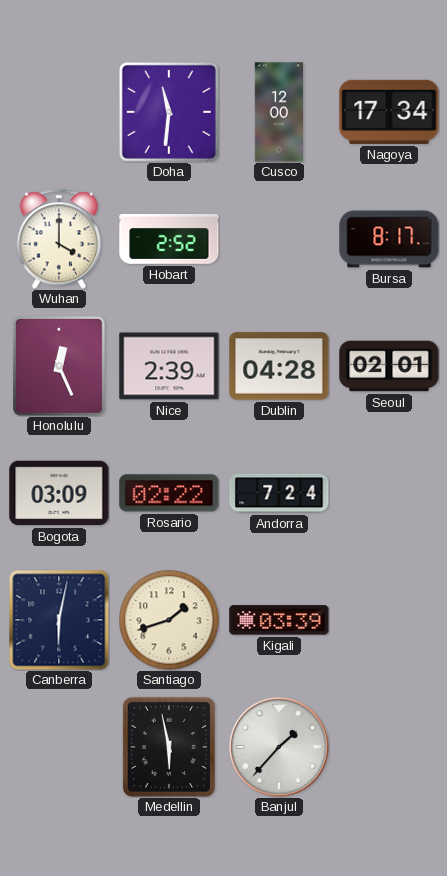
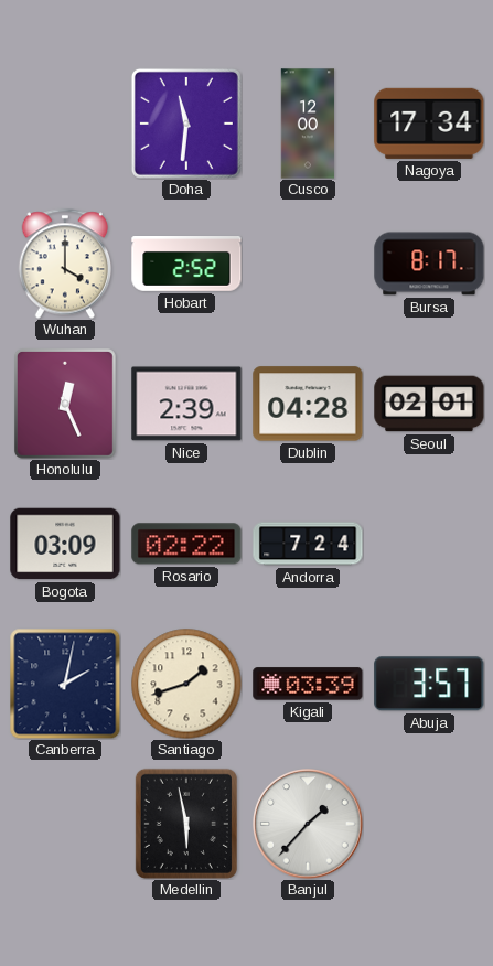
Canberra: 6:02 -> 2:02
Abuja: none -> 3:57
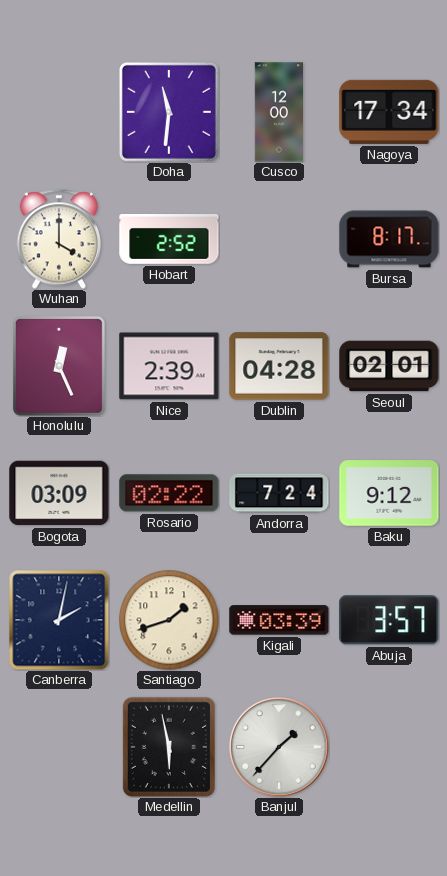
Baku: none -> 9:12
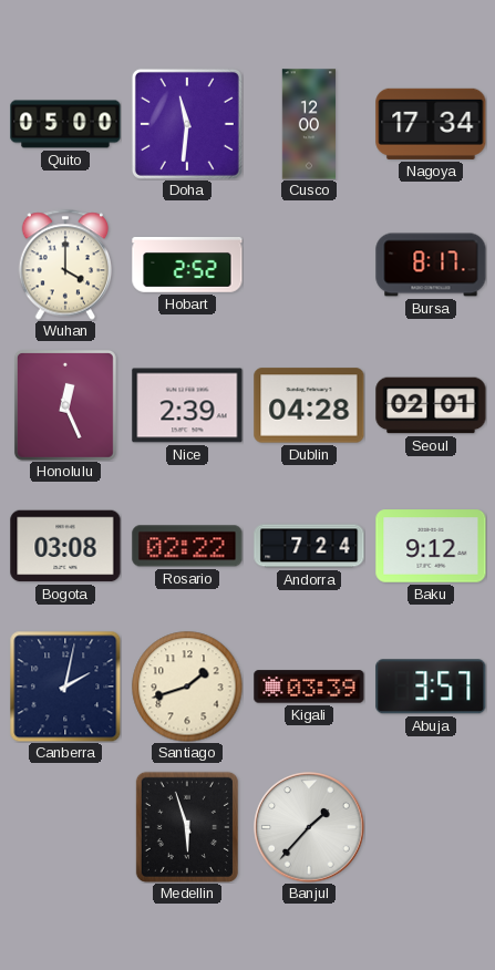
Quito: none -> 05:00
Bogota: 03:09 -> 03:08
Medellin: 5:58 -> 5:57
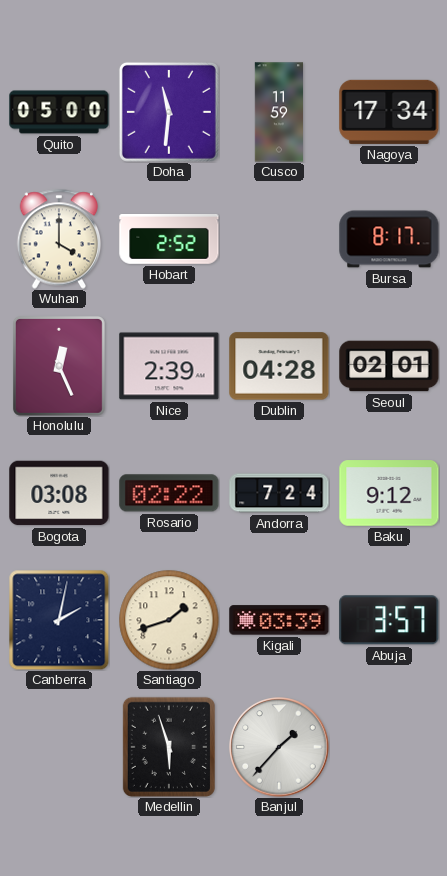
Cusco: 12:00 -> 11:59
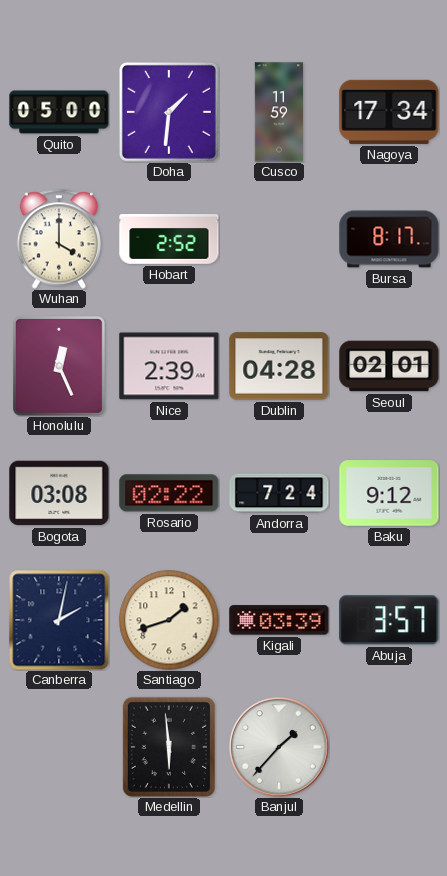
Doha: 11:31 -> 1:31
Medellin: 5:57 -> 5:59
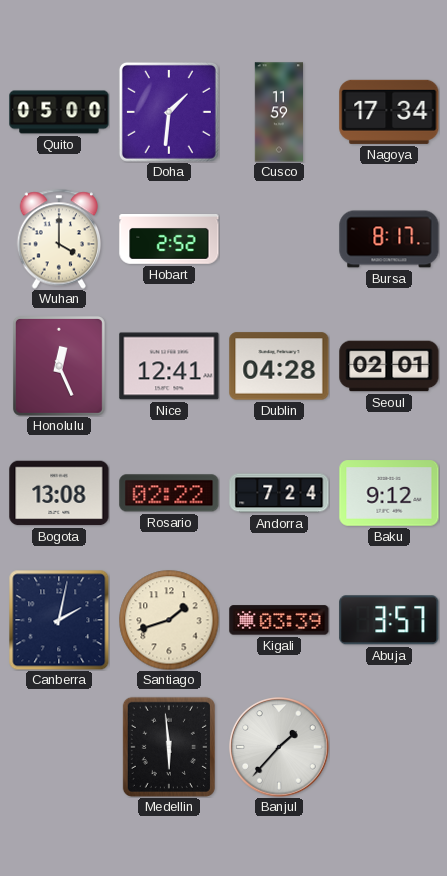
Nice: 2:39 -> 12:41
Bogota: 03:08 -> 13:08
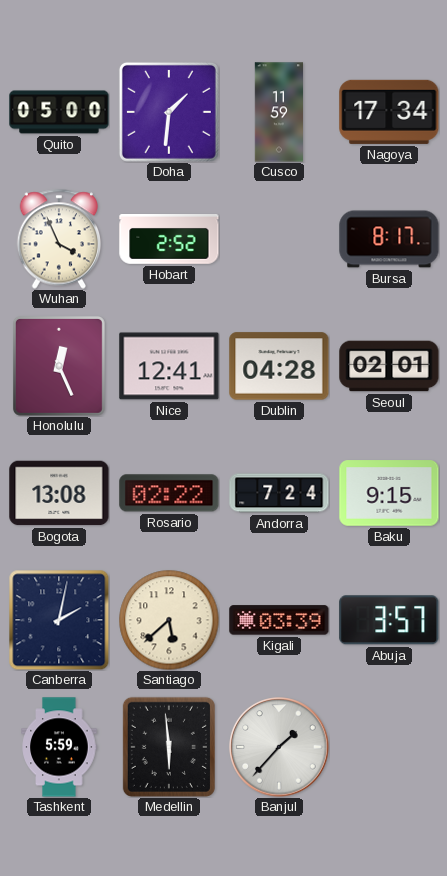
Wuhan: 4:00 -> 3:56
Baku: 9:12 -> 9:15
Santiago: 1:42 -> 5:38
Tashkent: none -> 5:59
